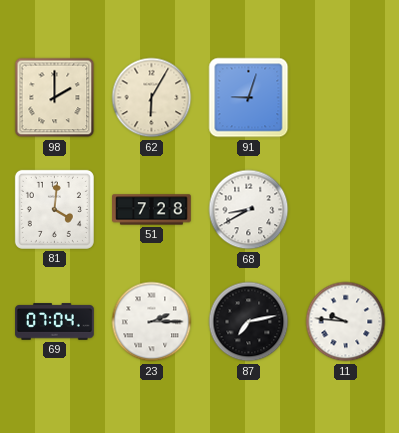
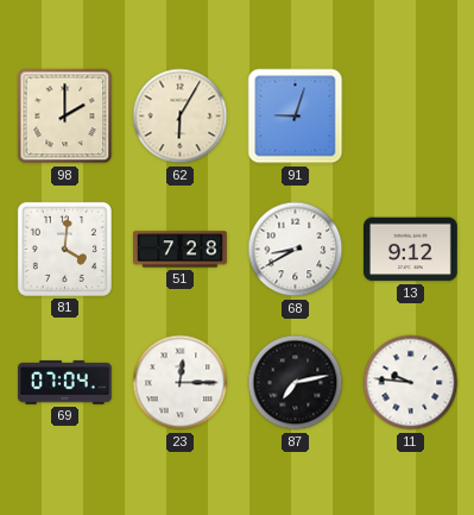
13: none -> 9:12
23: 2:15 -> 12:15
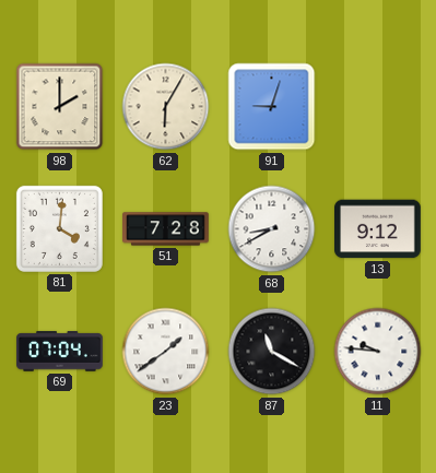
23: 12:15 -> 1:39
87: 7:13 -> 11:20
